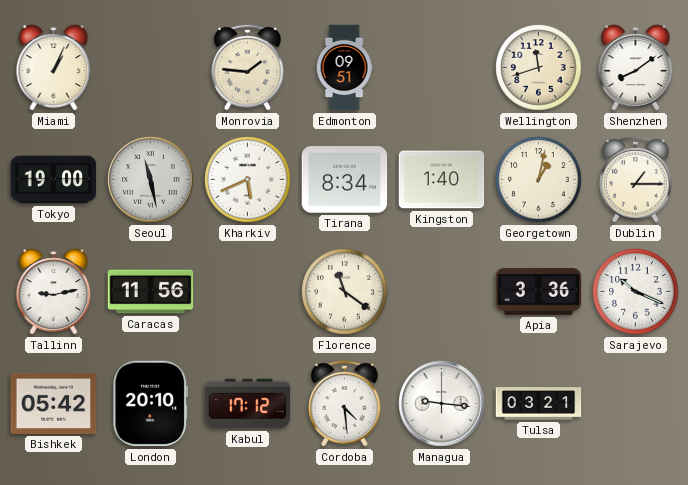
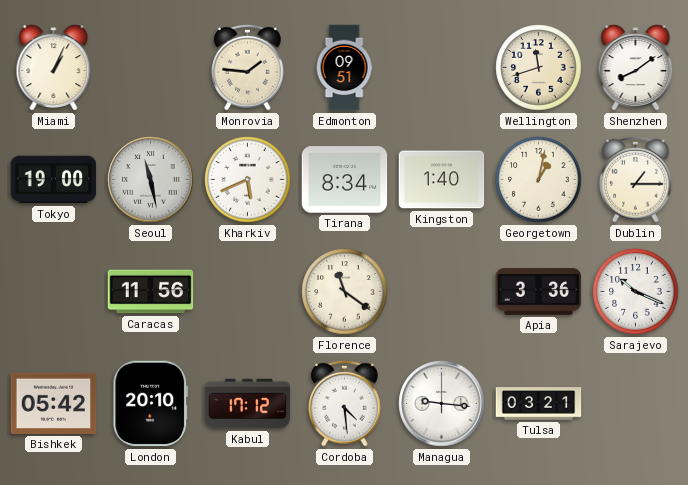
Tallinn: 9:13 -> none
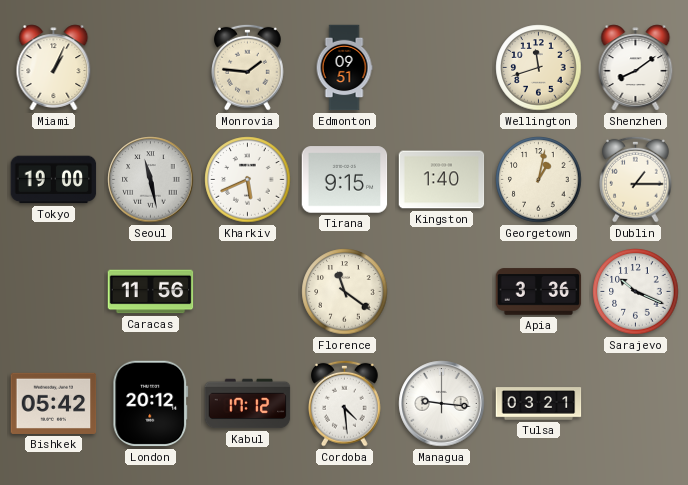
Tirana: 8:34 -> 9:15
London: 20:10 -> 20:12
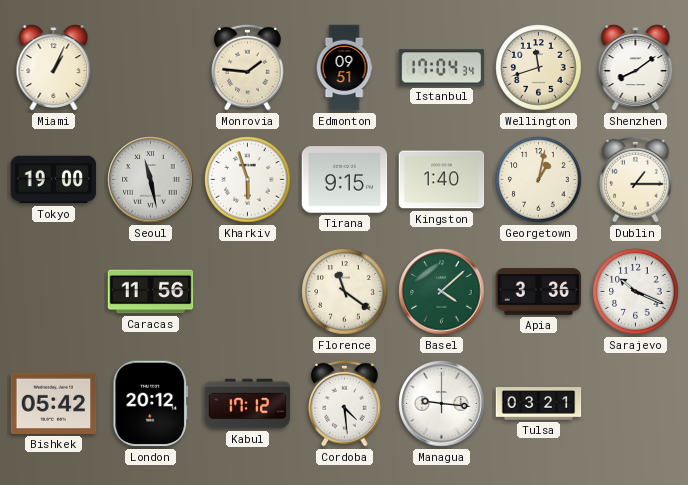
Istanbul: none -> 17:04
Kharkiv: 5:41 -> 5:57
Basel: none -> 4:08
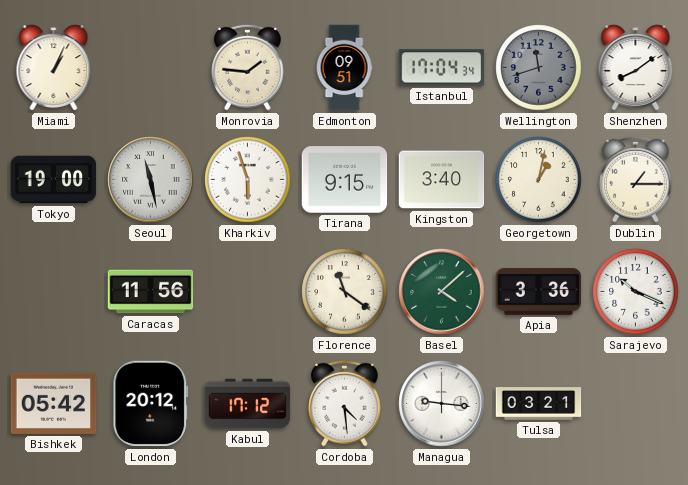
Wellington dial: cream -> grey
Kingston: 1:40 -> 3:40
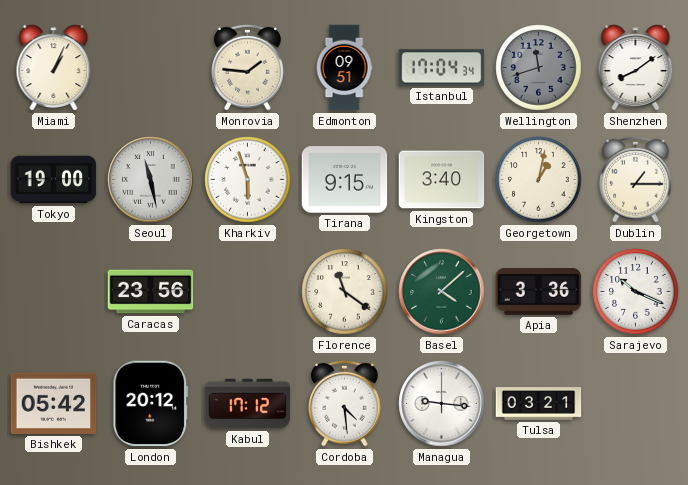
Caracas: 11:56 -> 23:56
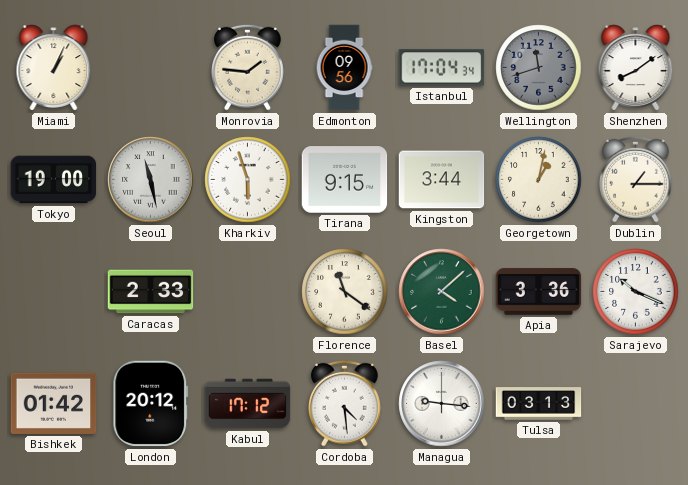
Edmonton: 09:51 -> 09:56
Kingston: 3:40 -> 3:44
Caracas: 23:56 -> 2:33
Bishkek: 05:42 -> 01:42
Tulsa: 03:21 -> 03:13
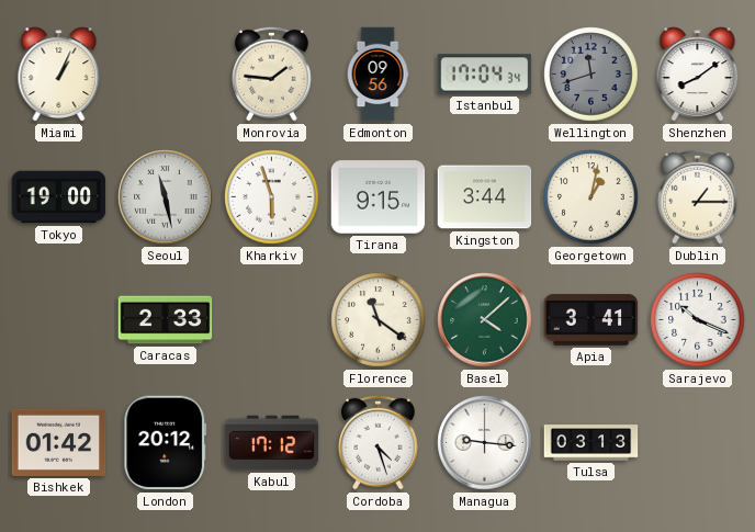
Apia: 3:36 -> 3:41
Cordoba: 4:29 -> 4:27
